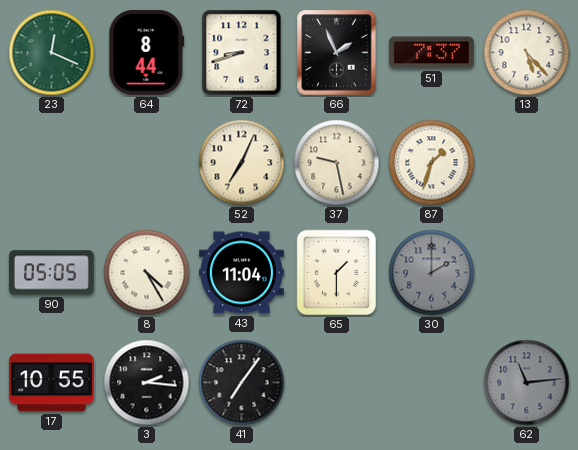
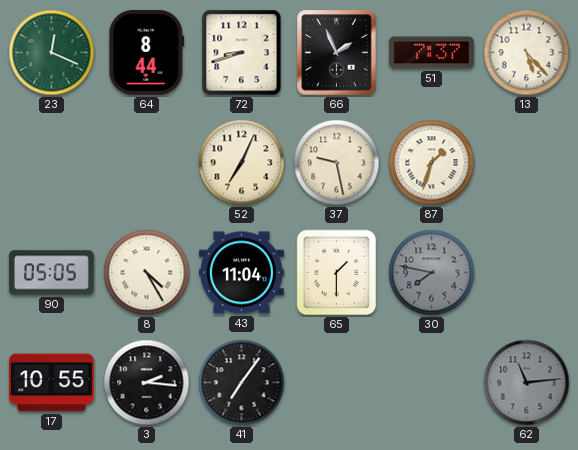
30: 2:00 -> 7:47
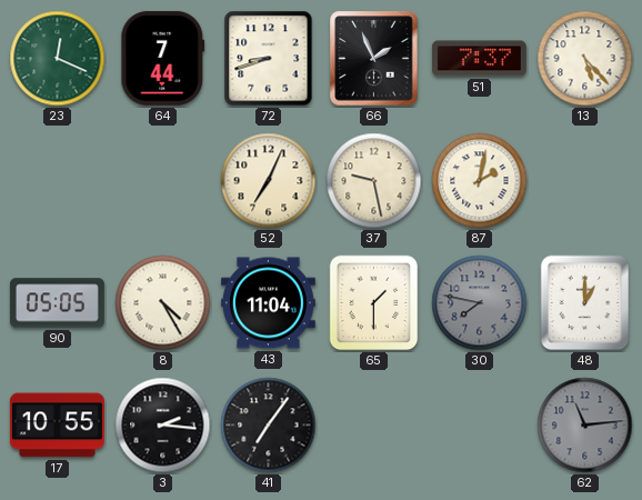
64: 8:44 -> 7:44
87: 1:33 -> 2:02
48: none -> 1:00
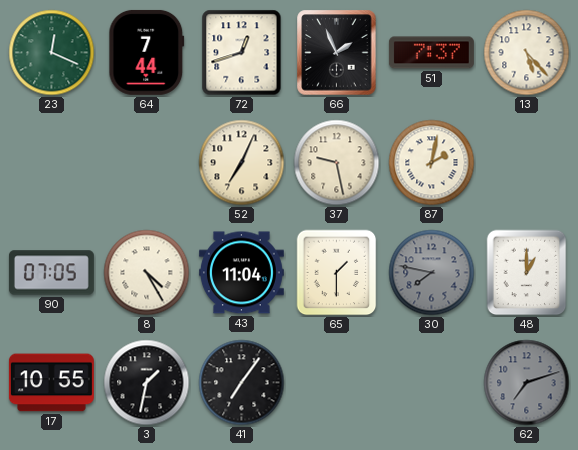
72: 8:42 -> 12:42
90: 05:05 -> 07:05
3: 2:16 -> 1:32
62: 11:14 -> 7:12
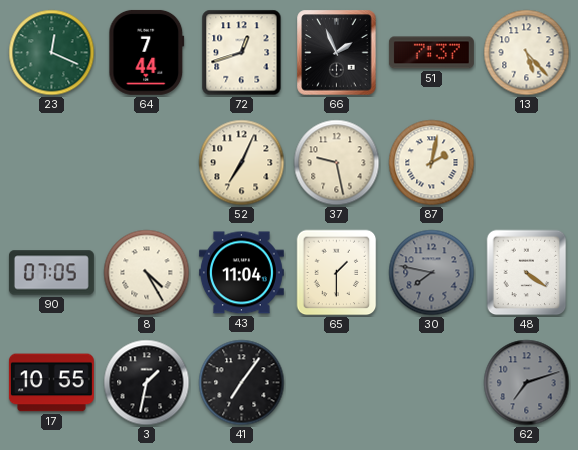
48: 1:00 -> 4:21
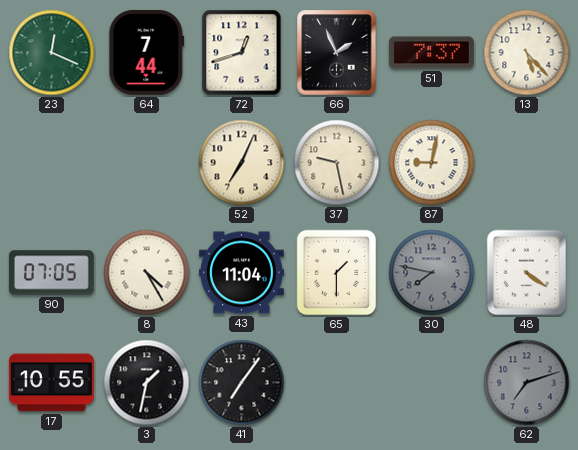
87: 2:02 -> 9:02
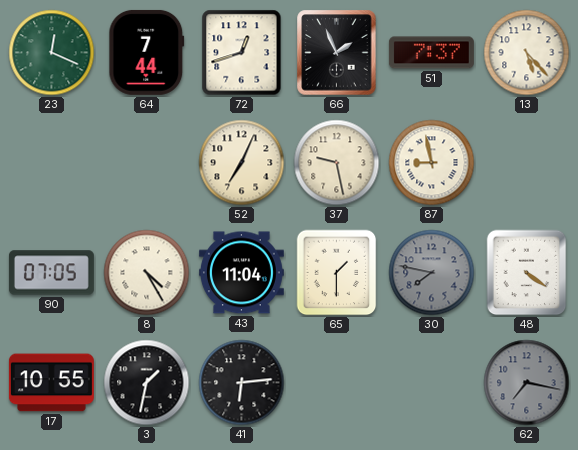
87: 9:02 -> 8:58
41: 7:06 -> 6:14
62: 7:12 -> 7:17
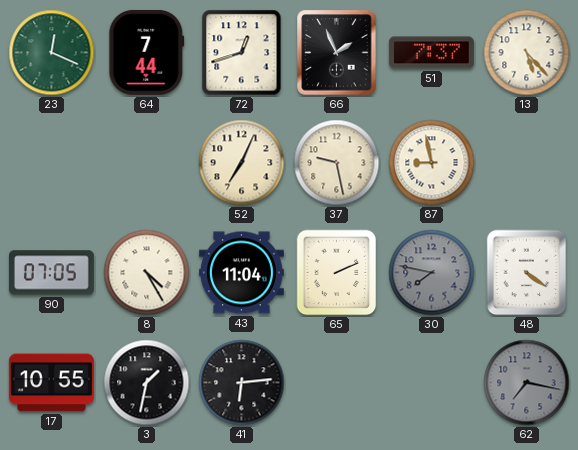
65: 1:30 -> 2:11
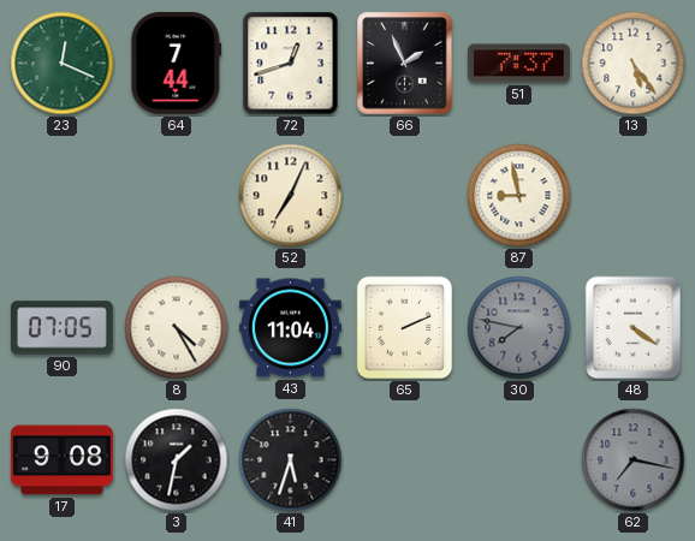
13: 5:23 -> 5:24
37: 9:28 -> none
17: 10:55 -> 9:08
41: 6:14 -> 5:33
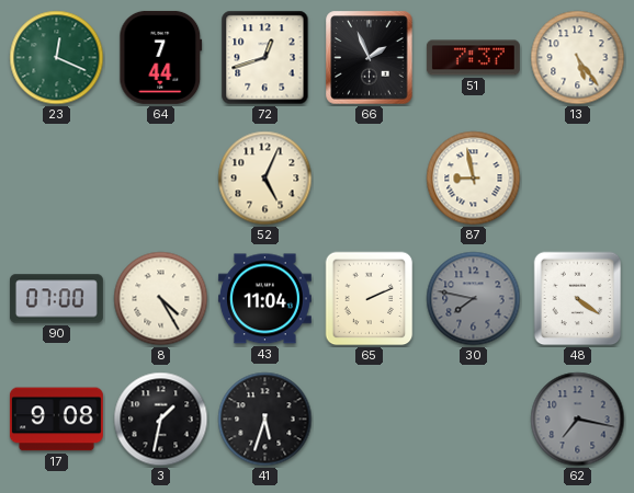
52: 7:04 -> 5:04
90: 07:05 -> 07:00
